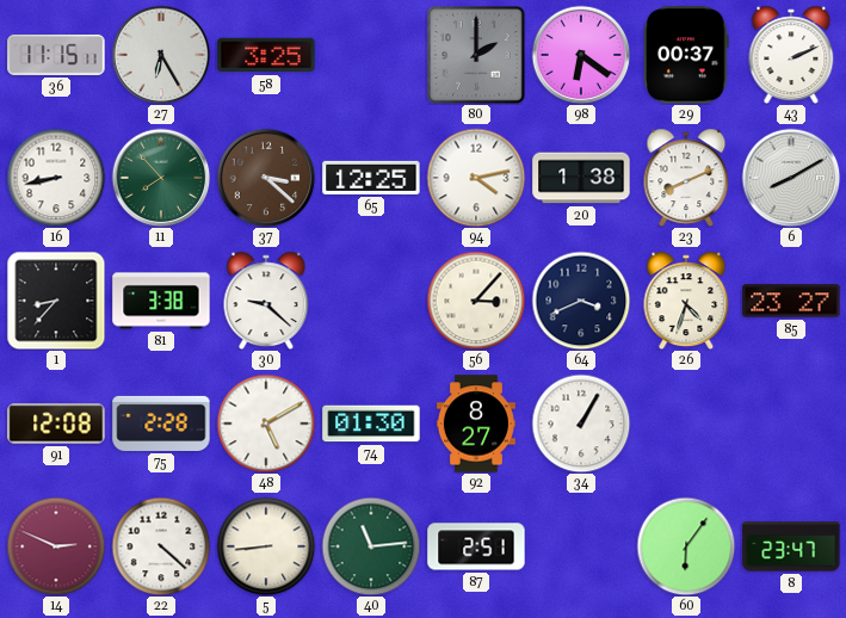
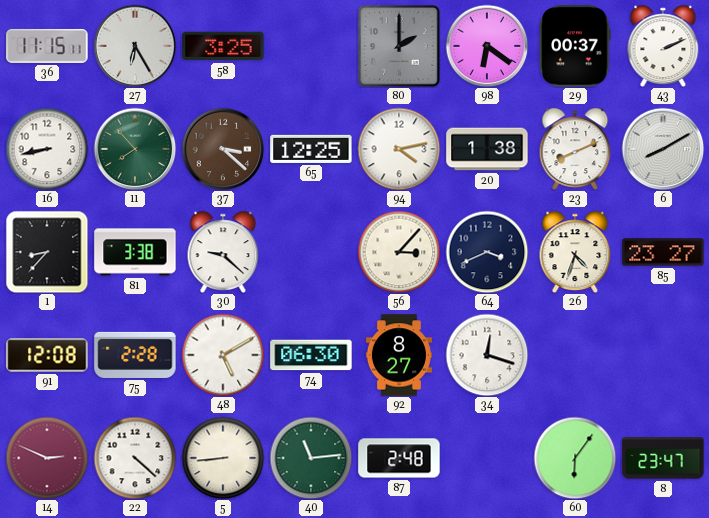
74: 01:30 -> 06:30
34: 1:05 -> 12:18
87: 2:51 -> 2:48
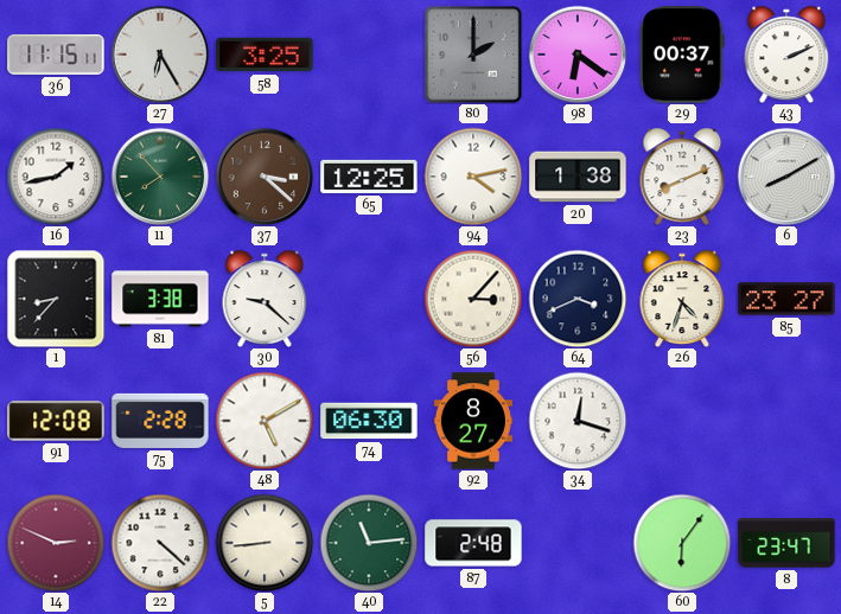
16: 8:43 -> 1:43
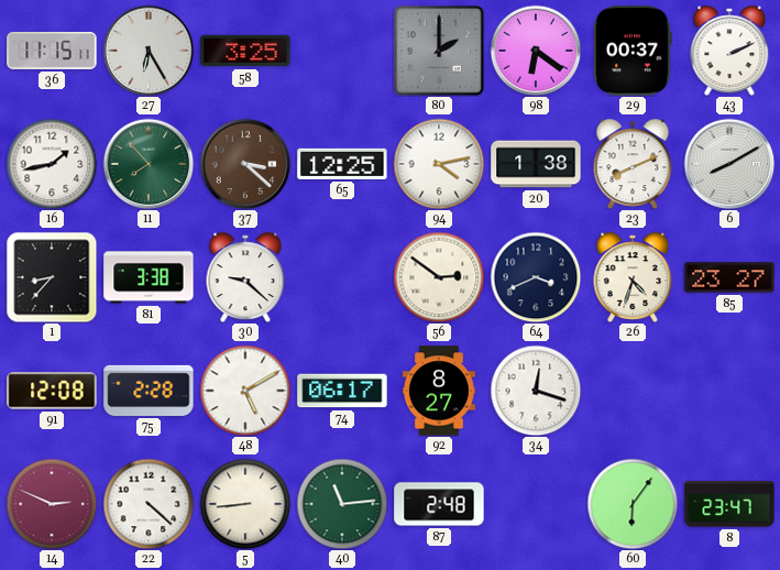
56: 3:07 -> 2:51
74: 06:30 -> 06:17
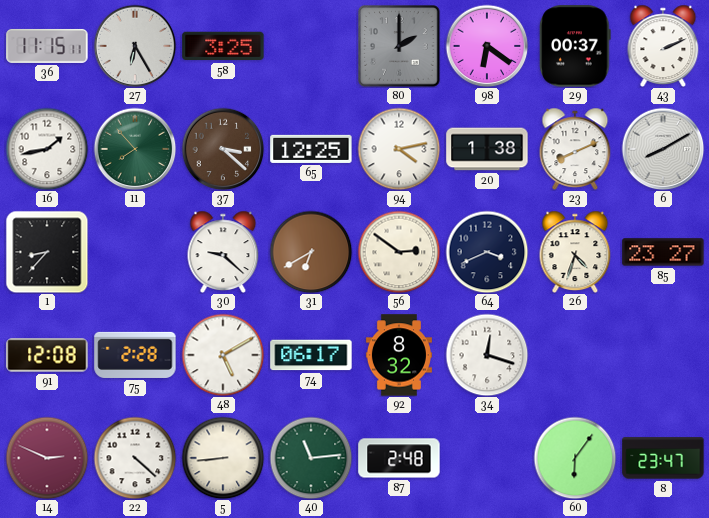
81: 3:38 -> none
31: none -> 6:40
92: 8:27 -> 8:32
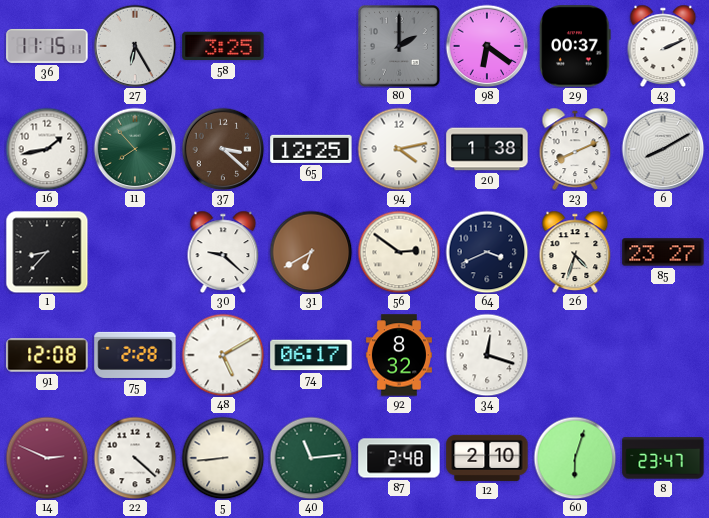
12: none -> 2:10
60: 6:06 -> 6:03
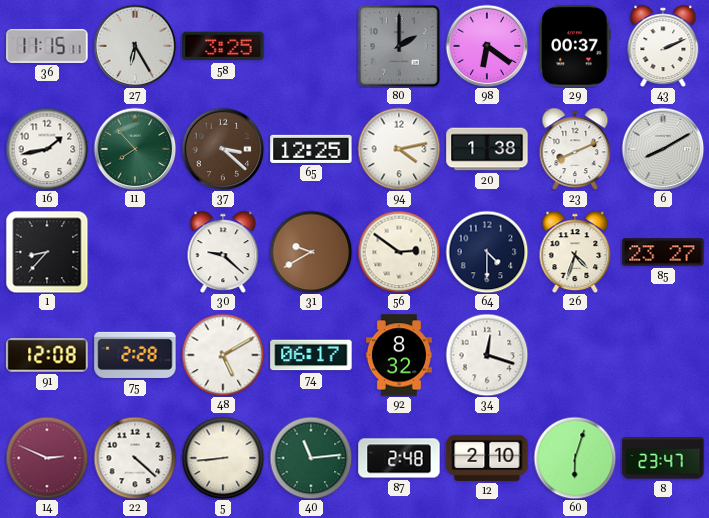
31: 6:40 -> 9:40
64: 3:41 -> 4:30
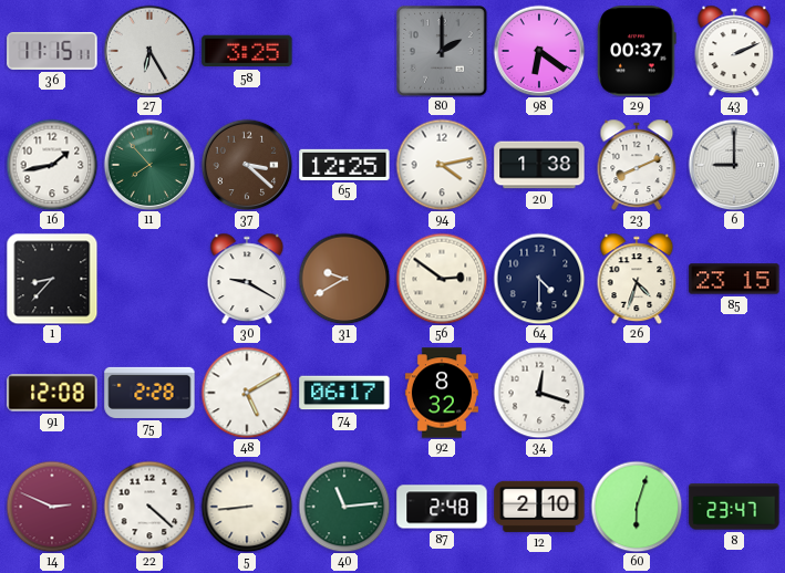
6: 8:10 -> 9:00
30: 9:22 -> 9:20
85: 23:27 -> 23:15
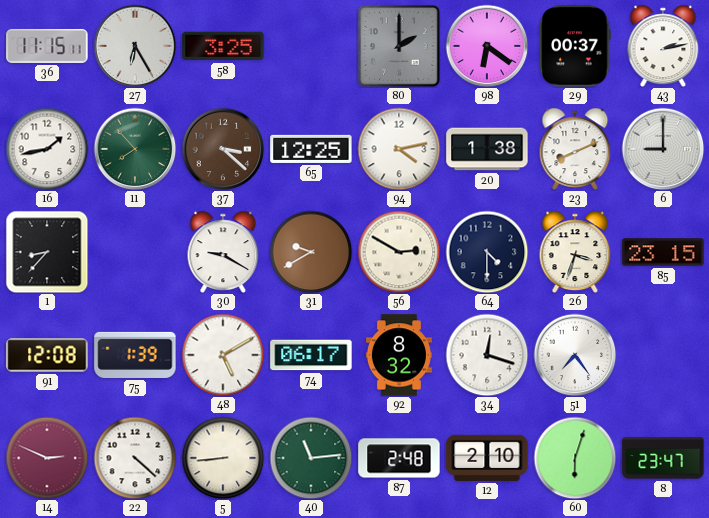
43: 2:11 -> 2:13
56: 2:51 -> 2:50
26: 4:33 -> 3:33
75: 2:28 -> 1:39
51: none -> 7:24
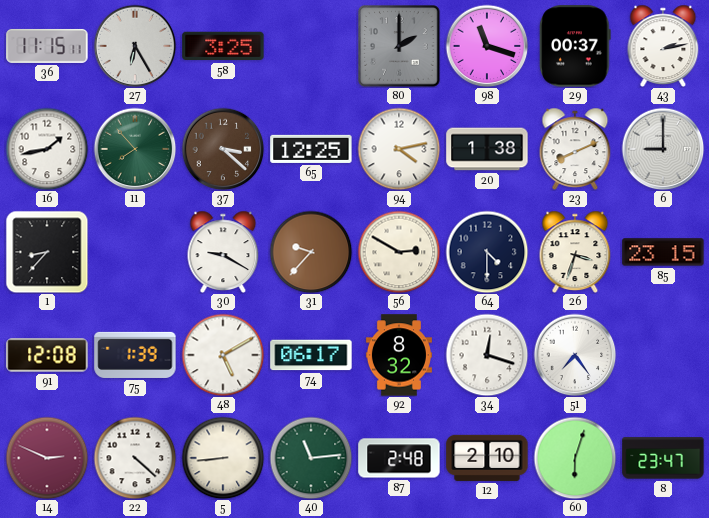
98: 6:21 -> 11:18
31: 9:40 -> 9:37
